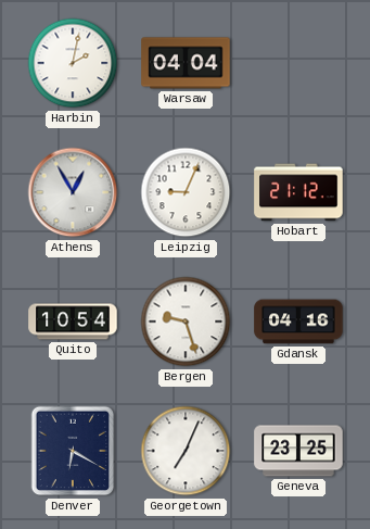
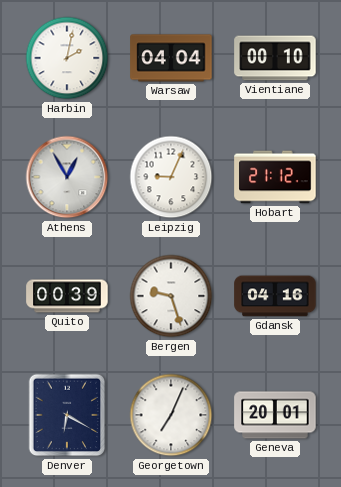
Vientiane: none -> 00:10
Quito: 10:54 -> 00:39
Geneva: 23:25 -> 20:01
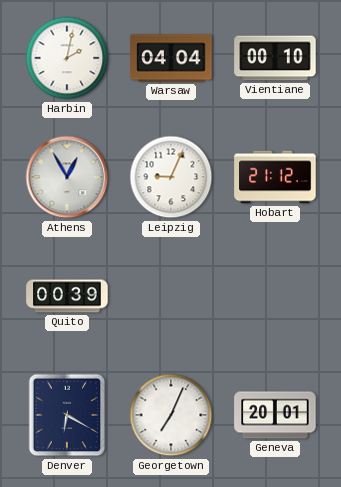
Bergen: 9:27 -> none
Gdansk: 04:16 -> none
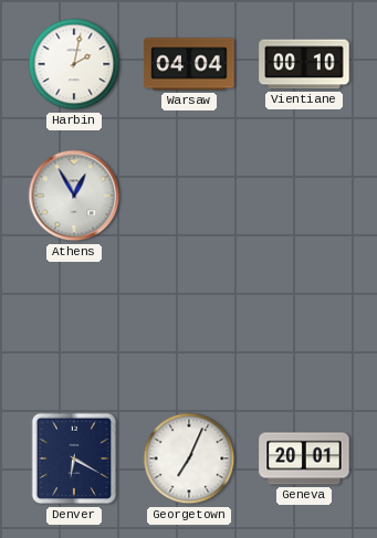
Leipzig: 9:04 -> none
Hobart: 21:12 -> none
Quito: 00:39 -> none
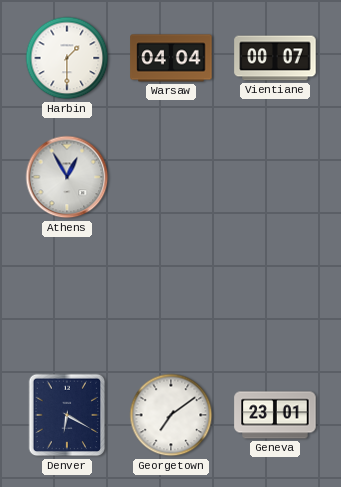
Harbin: 2:02 -> 1:30
Vientiane: 00:10 -> 00:07
Georgetown: 7:04 -> 7:09
Geneva: 20:01 -> 23:01
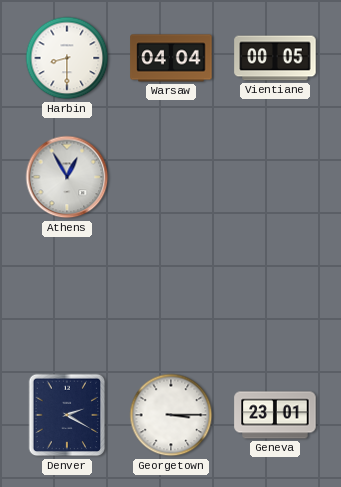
Harbin: 1:30 -> 8:30
Vientiane: 00:07 -> 00:05
Denver: 6:20 -> 2:20
Georgetown: 7:09 -> 3:15
